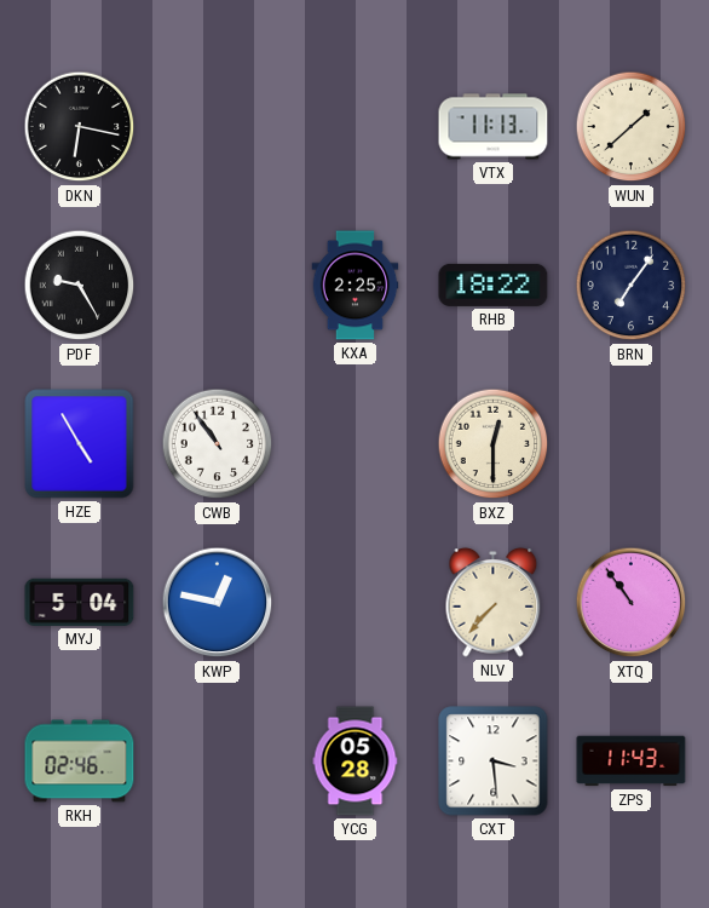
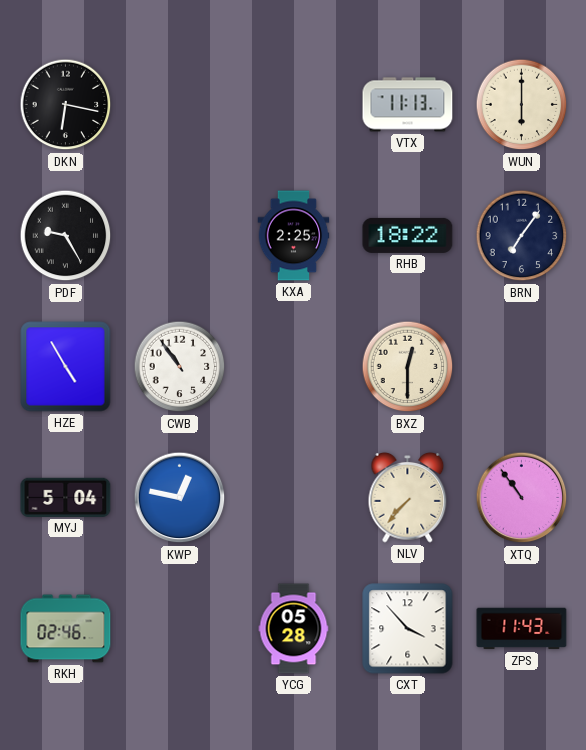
WUN: 1:38 -> 6:00
CXT: 3:29 -> 3:53
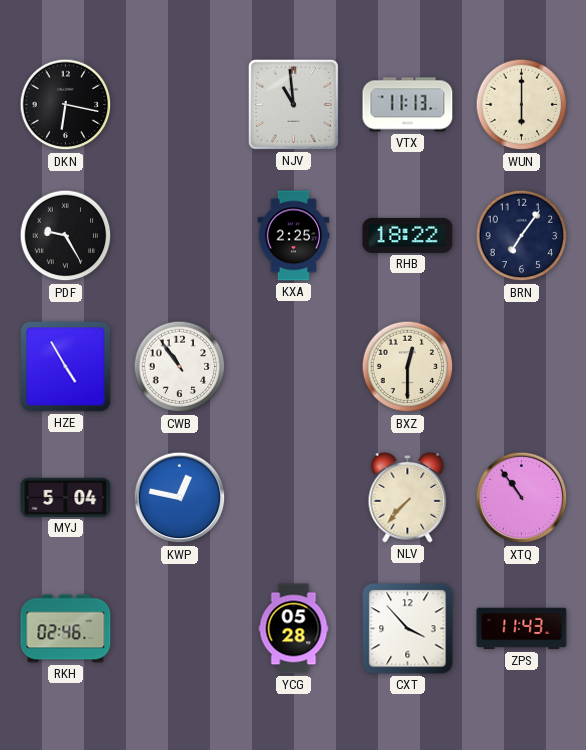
NJV: none -> 10:59
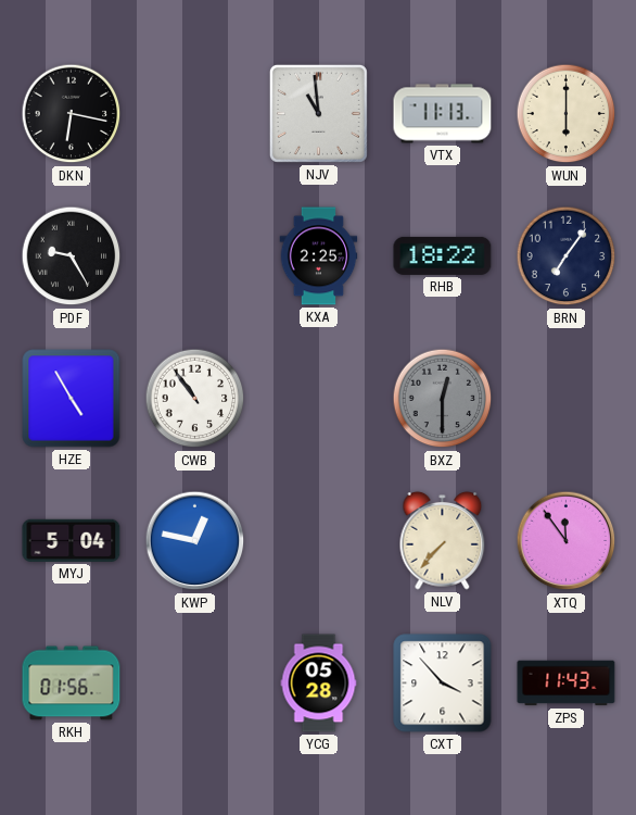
BXZ dial: cream -> grey
XTQ: 10:54 -> 11:54
RKH: 02:46 -> 01:56
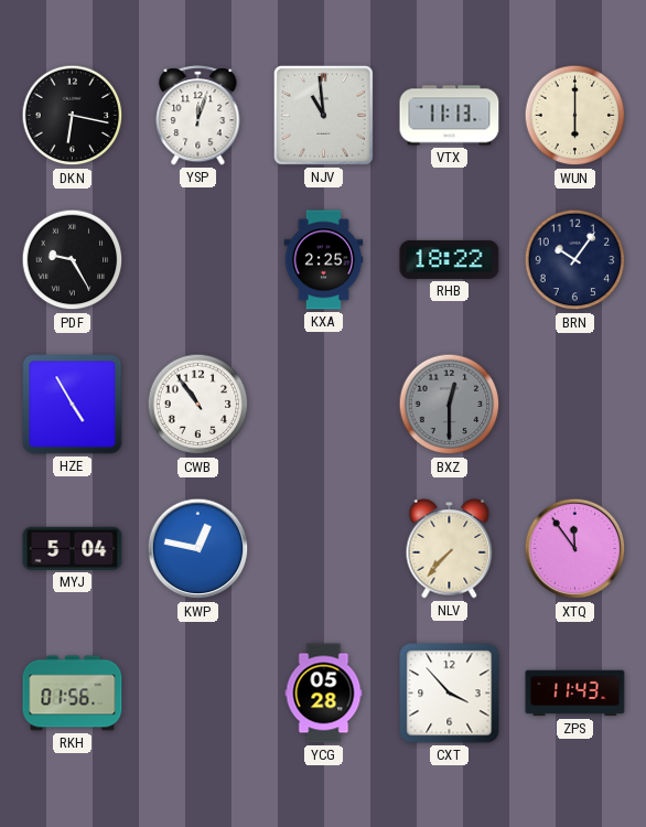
YSP: none -> 12:03
BRN: 7:06 -> 10:06
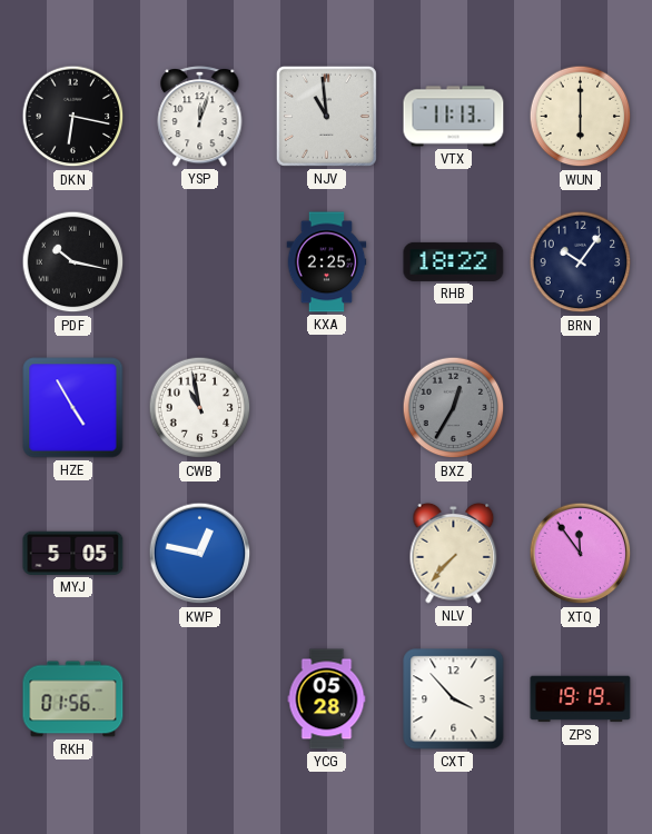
PDF: 9:25 -> 10:17
CWB: 10:54 -> 10:58
BXZ: 12:30 -> 12:35
MYJ: 5:04 -> 5:05
ZPS: 11:43 -> 19:19
